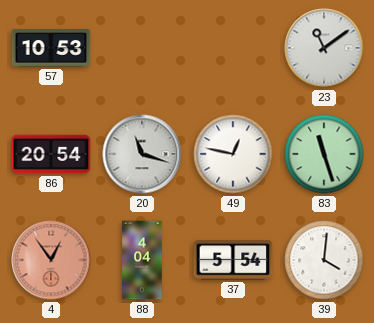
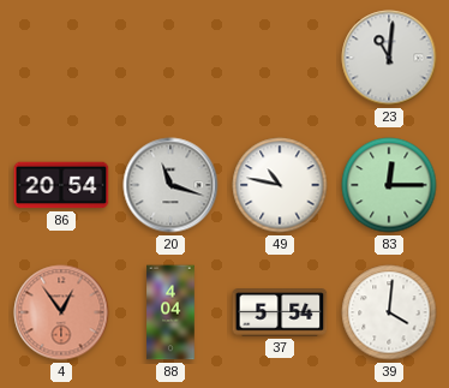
57: 10:53 -> none
23: 11:09 -> 11:01
49: 12:47 -> 10:47
83: 11:27 -> 12:15
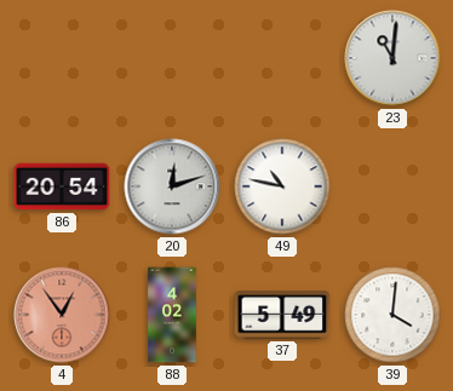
20: 11:18 -> 12:12
83: 12:15 -> none
88: 4:04 -> 4:02
37: 5:54 -> 5:49
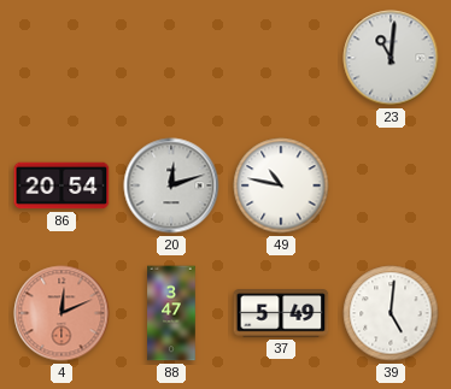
4: 12:54 -> 12:11
88: 4:02 -> 3:47
39: 4:01 -> 5:01
